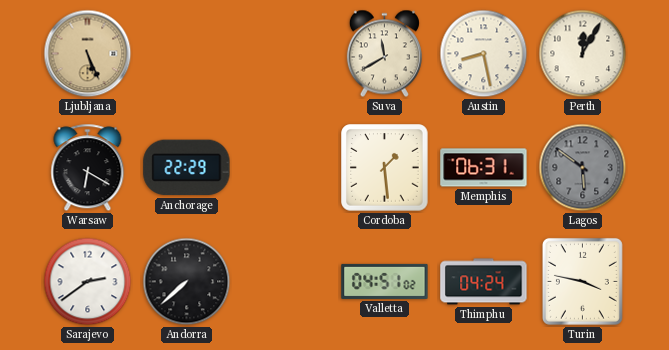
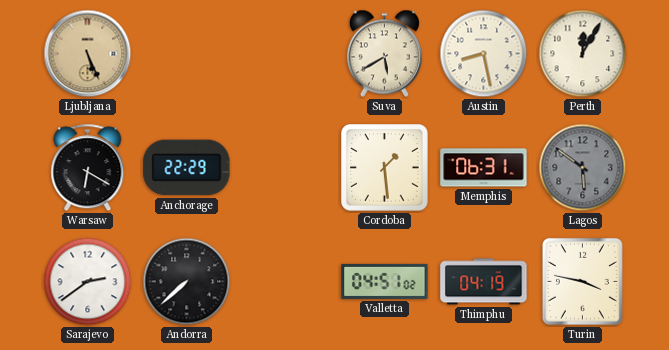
Suva: 11:40 -> 5:40
Thimphu: 04:24 -> 04:19
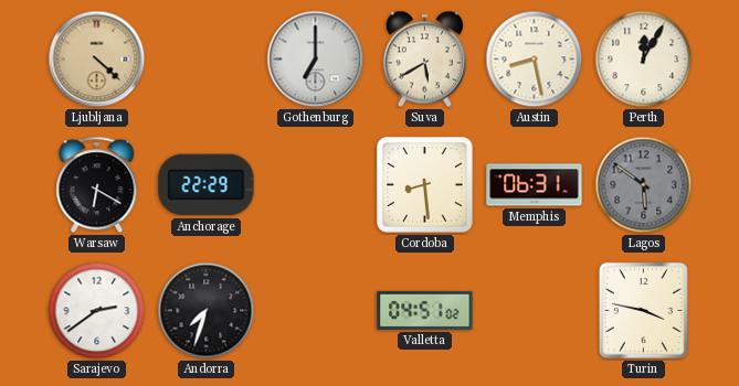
Ljubljana: 5:26 -> 4:22
Gothenburg: none -> 7:00
Cordoba: 1:29 -> 8:29
Andorra: 7:38 -> 7:33
Thimphu: 04:19 -> none
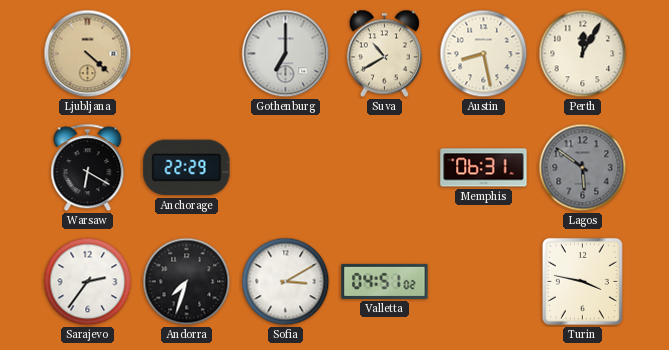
Suva: 5:40 -> 10:40
Cordoba: 8:29 -> none
Sarajevo: 2:39 -> 2:36
Sofia: none -> 3:10
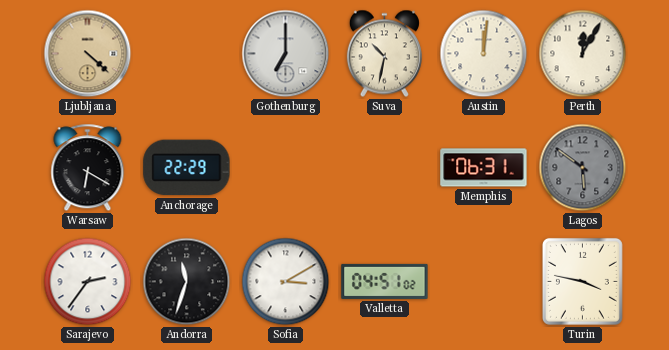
Suva: 10:40 -> 10:32
Austin: 8:28 -> 12:01
Andorra: 7:33 -> 11:33
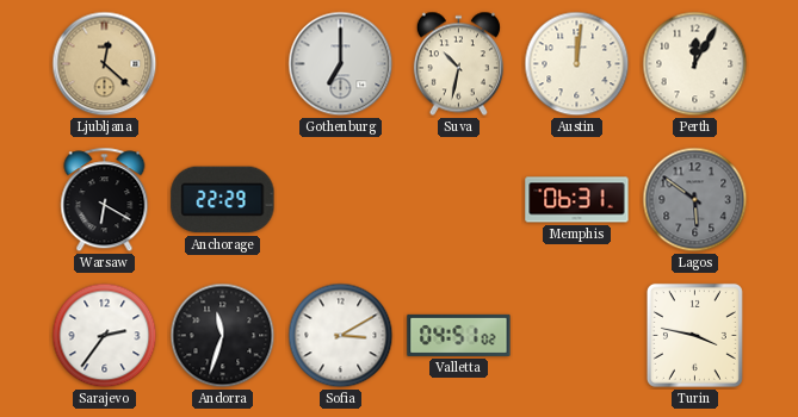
Ljubljana: 4:22 -> 12:22
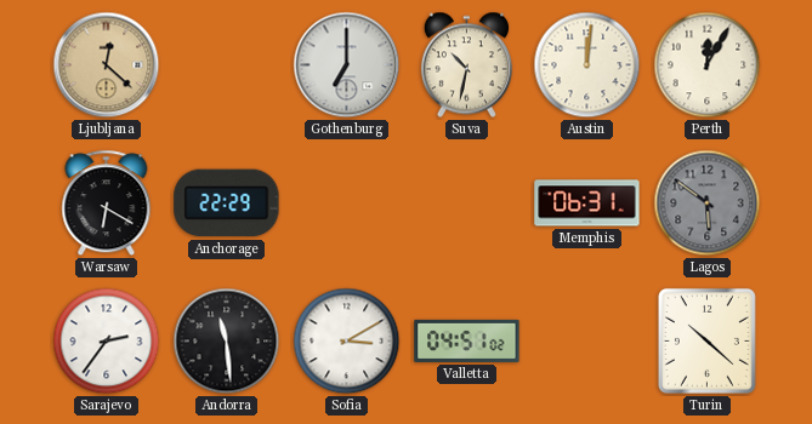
Andorra: 11:33 -> 11:29
Turin: 3:47 -> 10:22
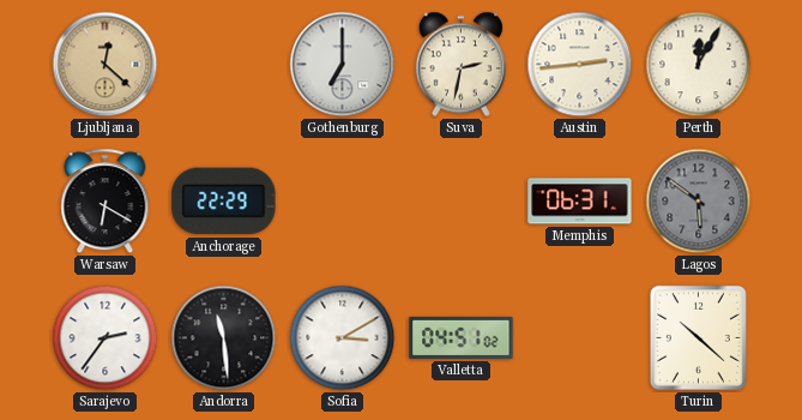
Suva: 10:32 -> 2:32
Austin: 12:01 -> 2:44
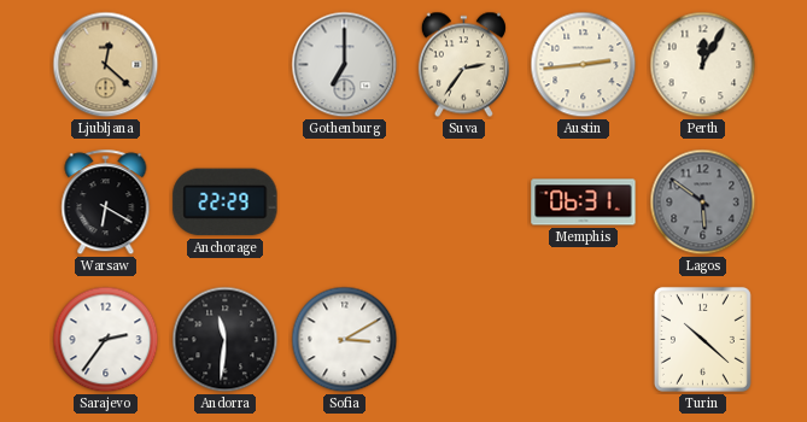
Suva: 2:32 -> 2:36
Andorra: 11:29 -> 11:31
Valletta: 04:51 -> none
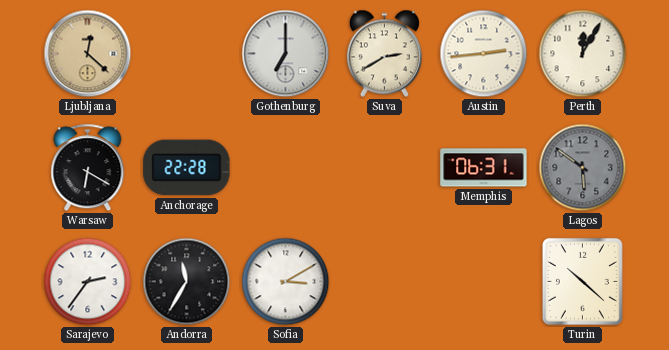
Suva: 2:36 -> 2:40
Anchorage: 22:29 -> 22:28
Andorra: 11:31 -> 11:35
